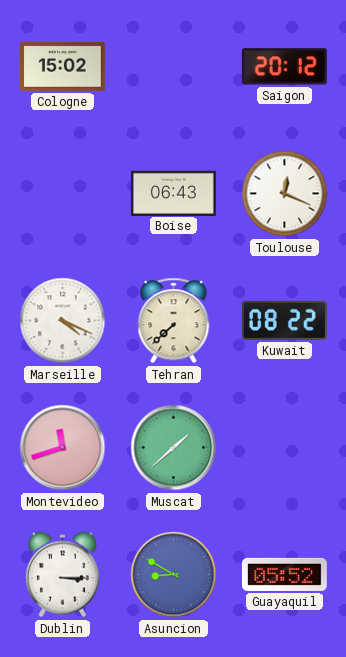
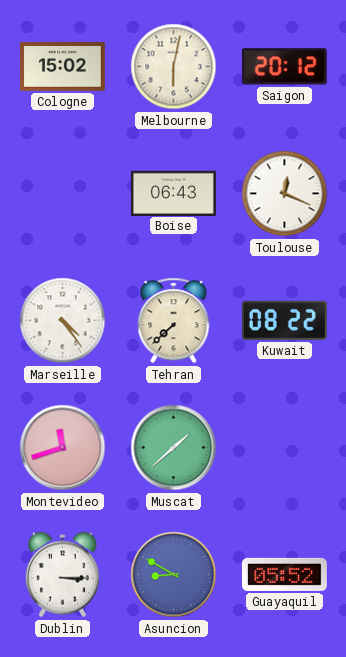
Melbourne: none -> 6:02
Marseille: 4:19 -> 4:24
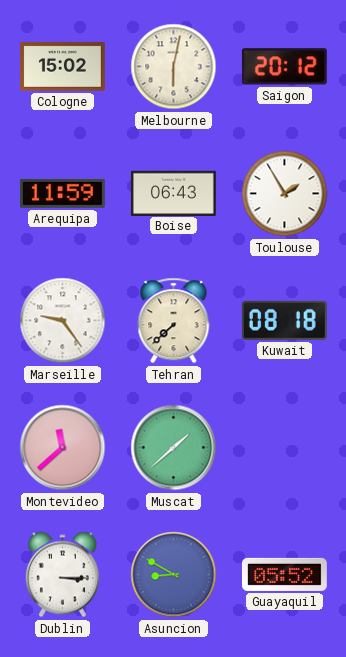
Arequipa: none -> 11:59
Toulouse: 12:19 -> 1:55
Marseille: 4:24 -> 9:24
Kuwait: 08:22 -> 08:18
Montevideo: 11:42 -> 11:38
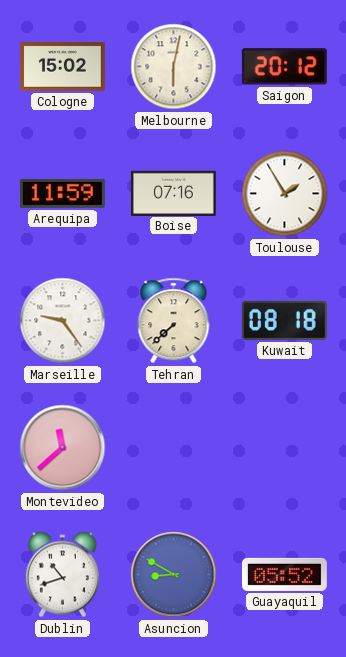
Boise: 06:43 -> 07:16
Muscat: 1:38 -> none
Dublin: 3:15 -> 10:42
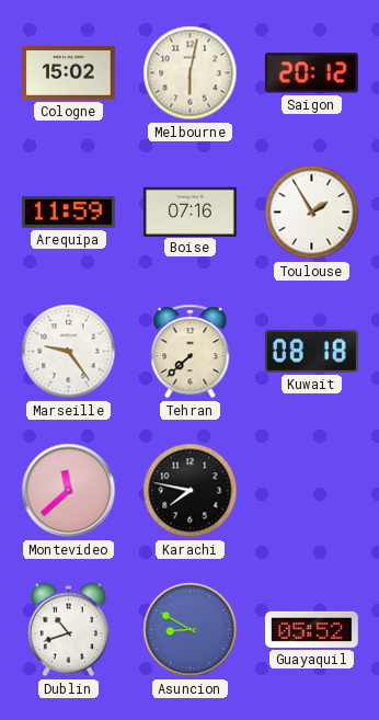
Karachi: none -> 7:47
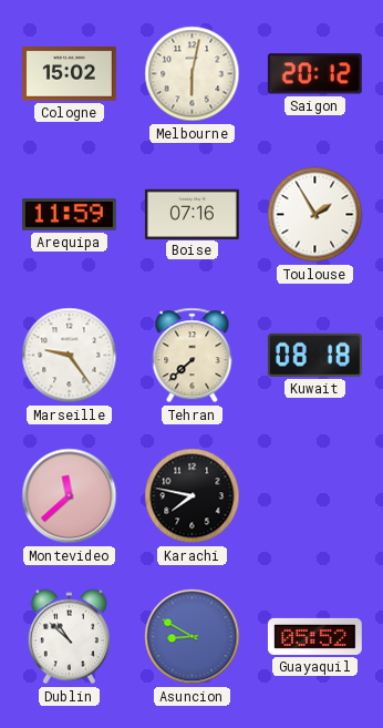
Dublin: 10:42 -> 10:52
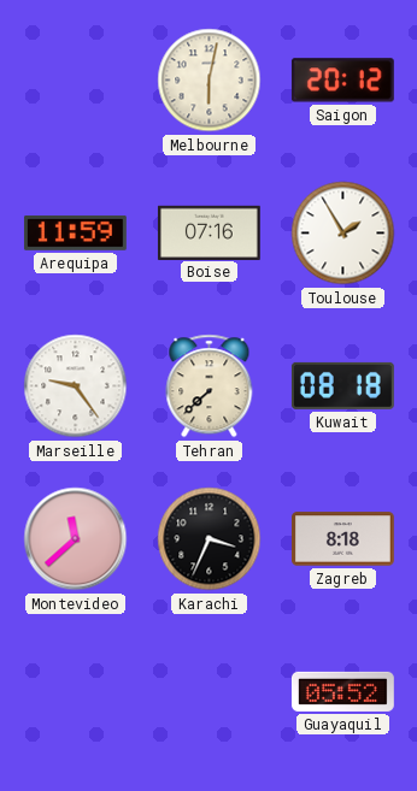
Cologne: 15:02 -> none
Karachi: 7:47 -> 3:34
Zagreb: none -> 8:18
Dublin: 10:52 -> none
Asuncion: 8:50 -> none
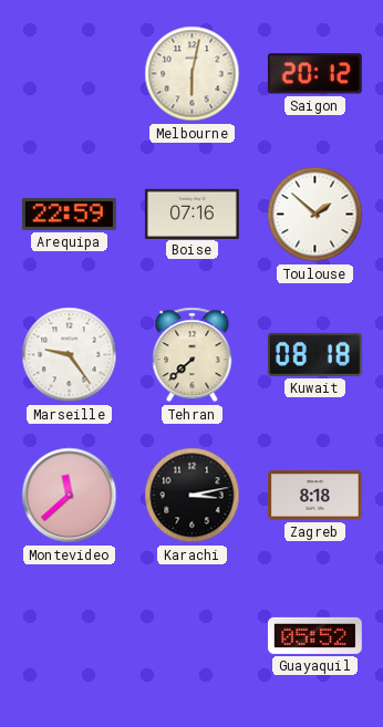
Arequipa: 11:59 -> 22:59
Toulouse: 1:55 -> 1:52
Karachi: 3:34 -> 3:13
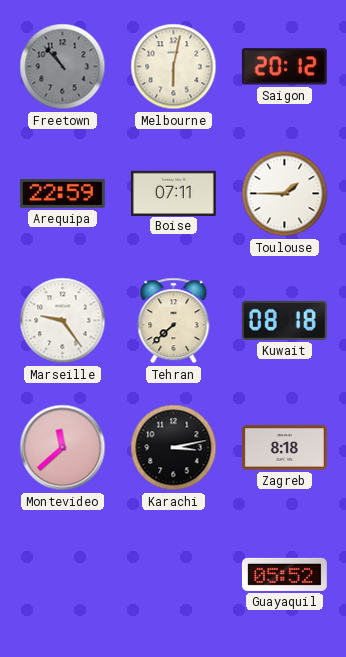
Freetown: none -> 10:53
Boise: 07:16 -> 07:11
Toulouse: 1:52 -> 1:45
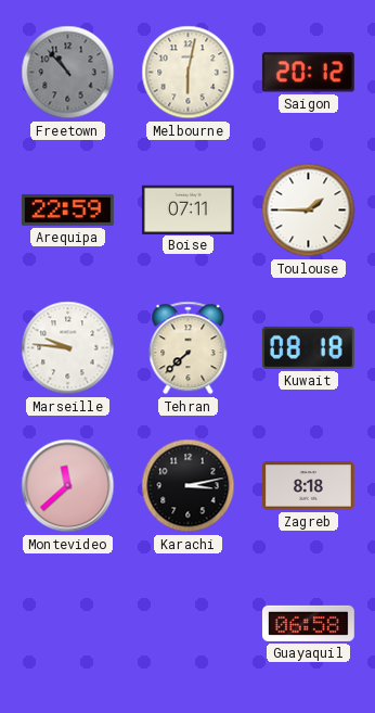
Marseille: 9:24 -> 9:46
Guayaquil: 05:52 -> 06:58
